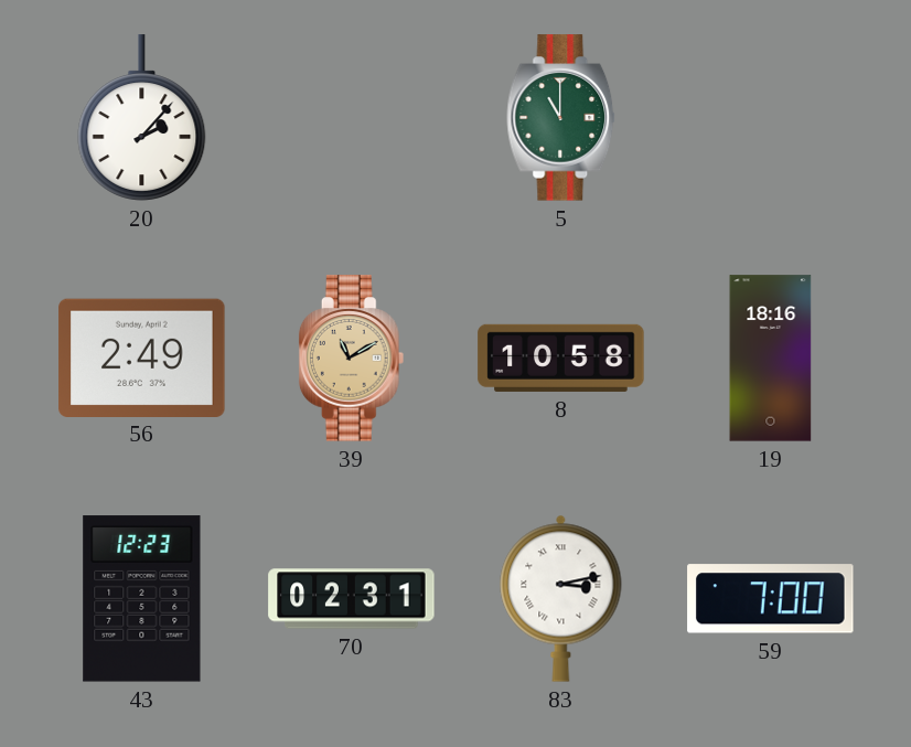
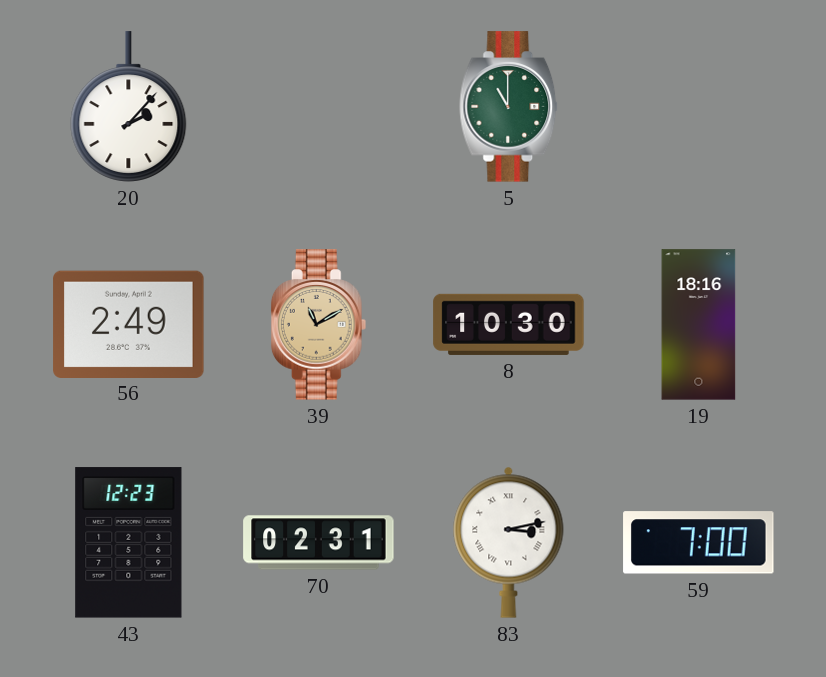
8: 10:58 -> 10:30
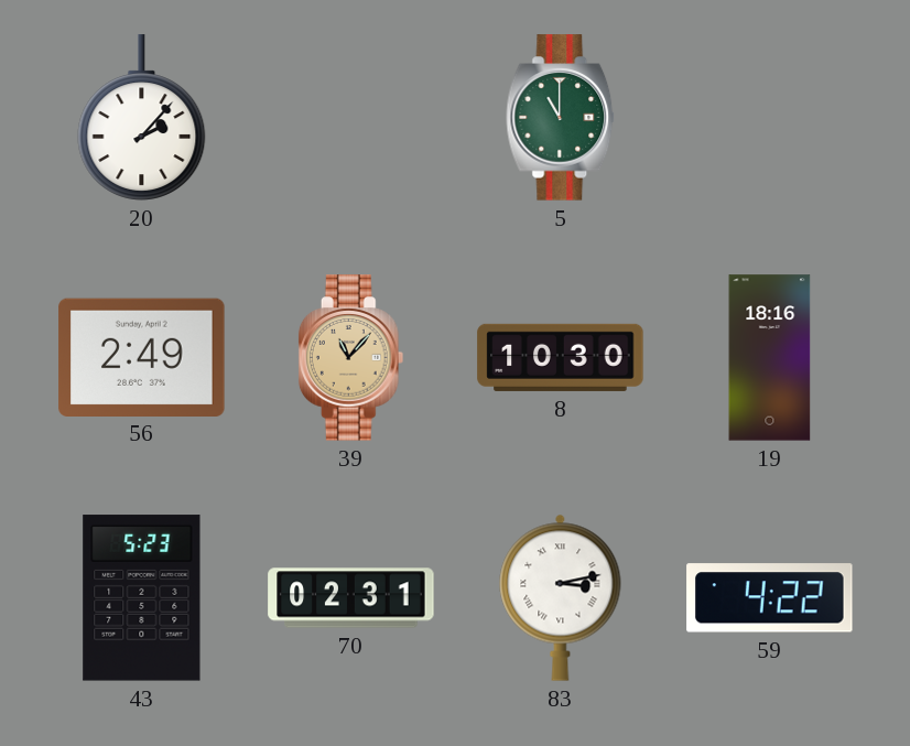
39: 11:10 -> 11:07
43: 12:23 -> 5:23
59: 7:00 -> 4:22
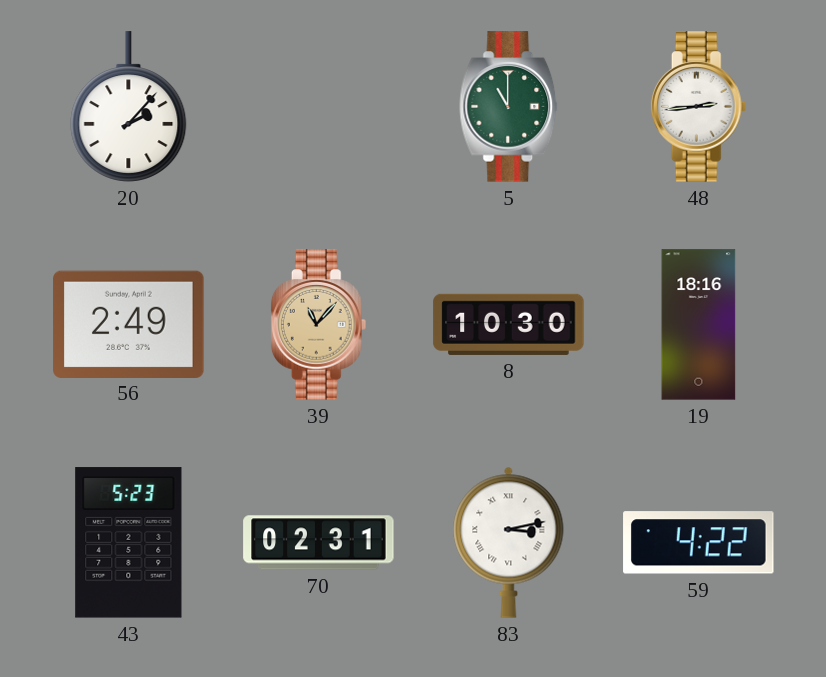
48: none -> 2:44
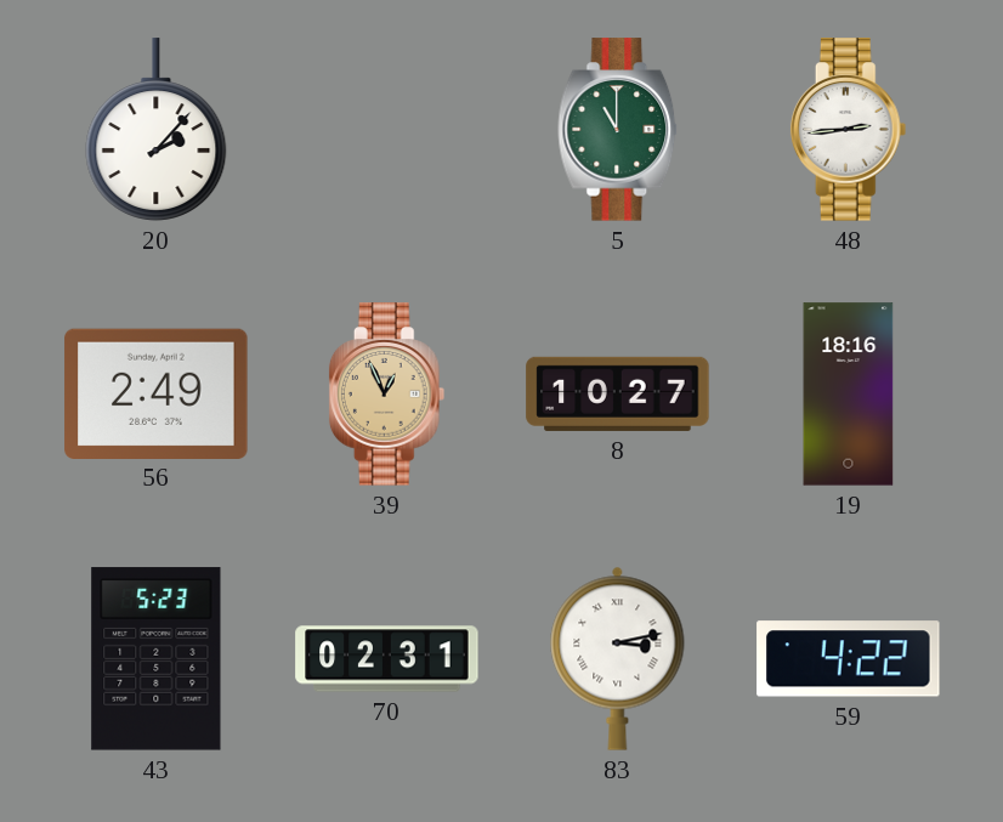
39: 11:07 -> 12:56
8: 10:30 -> 10:27
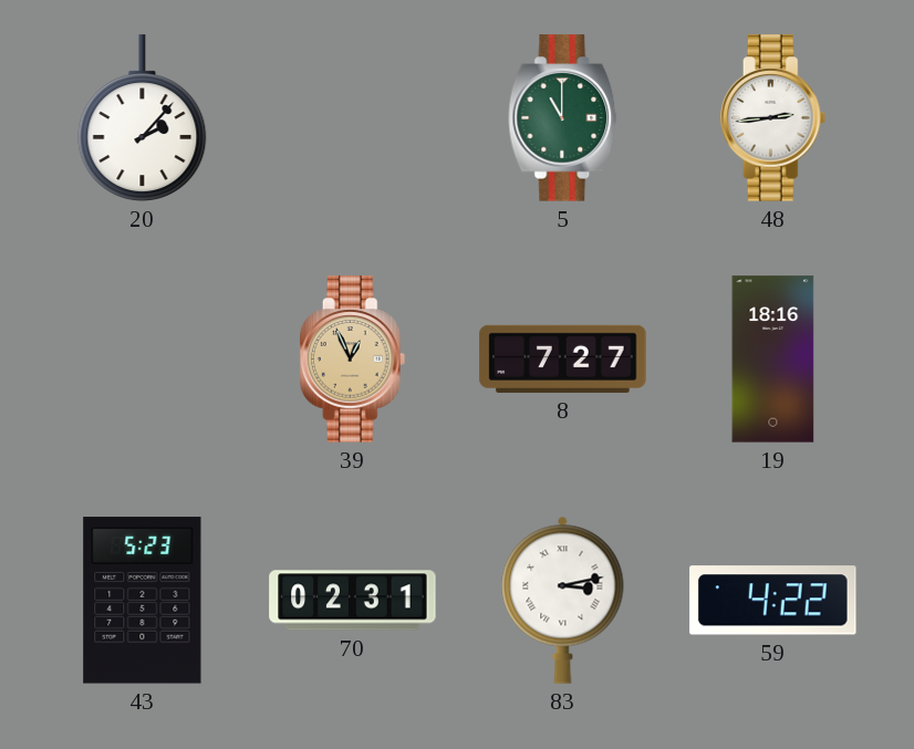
56: 2:49 -> none
8: 10:27 -> 7:27
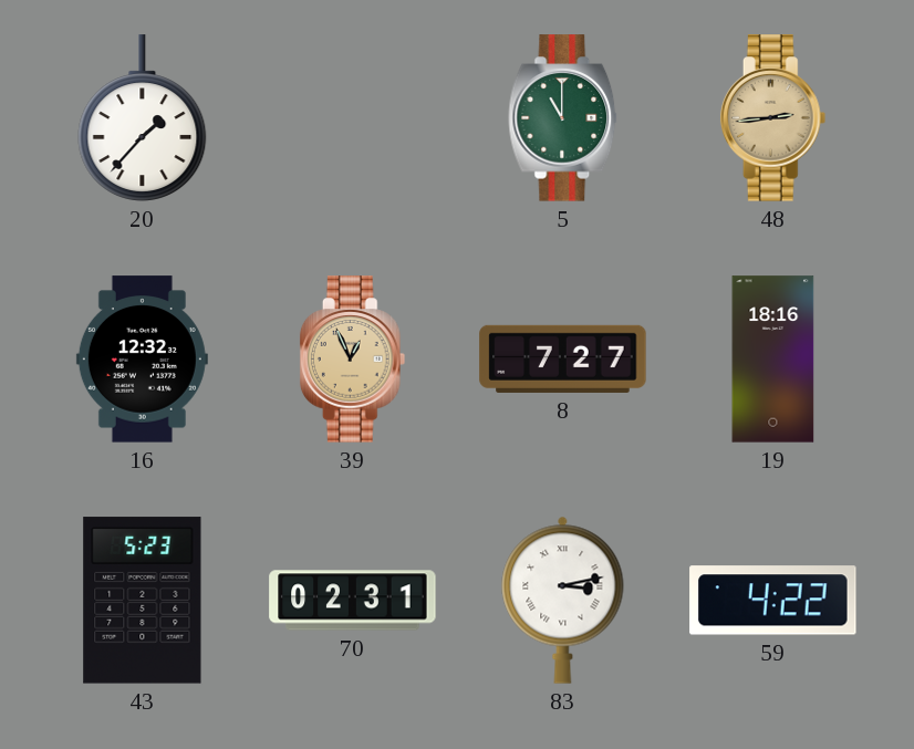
20: 2:07 -> 1:37
48 dial: white -> champagne
16: none -> 12:32
